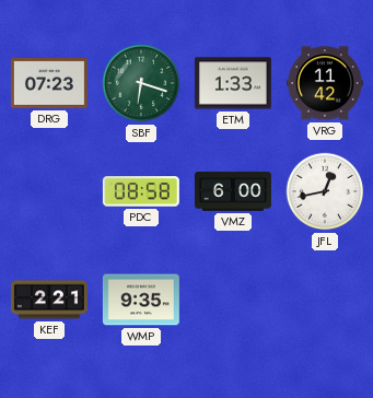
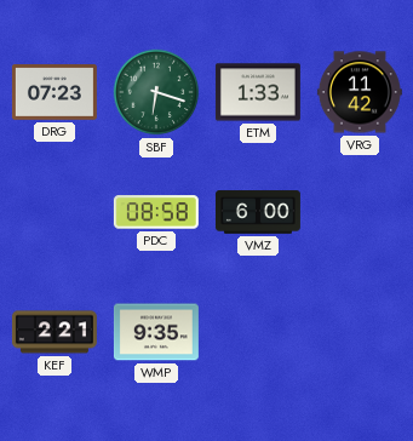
JFL: 12:43 -> none
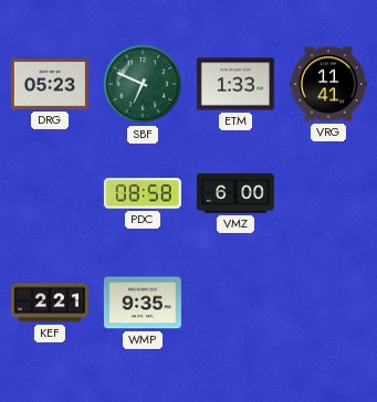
DRG: 07:23 -> 05:23
SBF: 6:18 -> 6:49
VRG: 11:42 -> 11:41
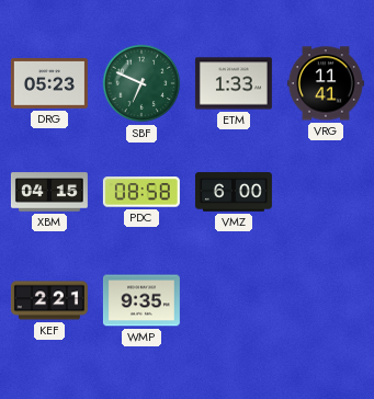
XBM: none -> 04:15
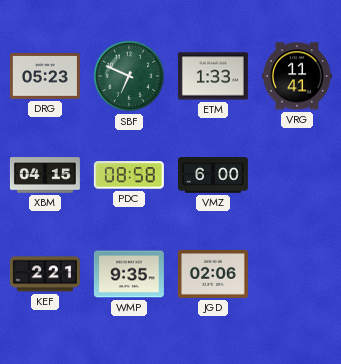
JGD: none -> 02:06
